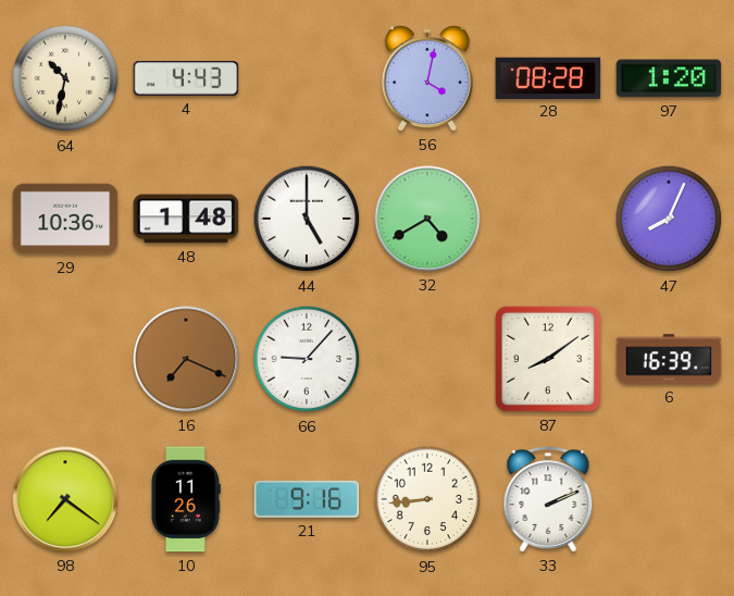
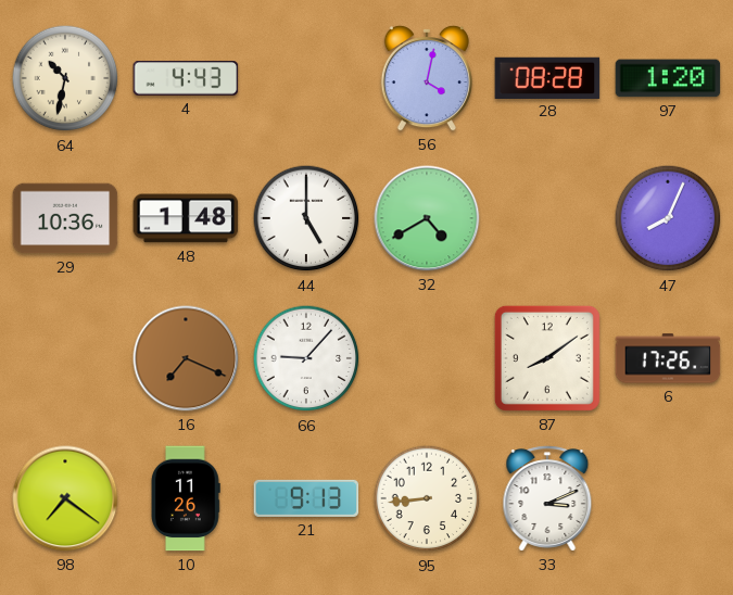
6: 16:39 -> 17:26
21: 9:16 -> 9:13
33: 2:11 -> 3:11
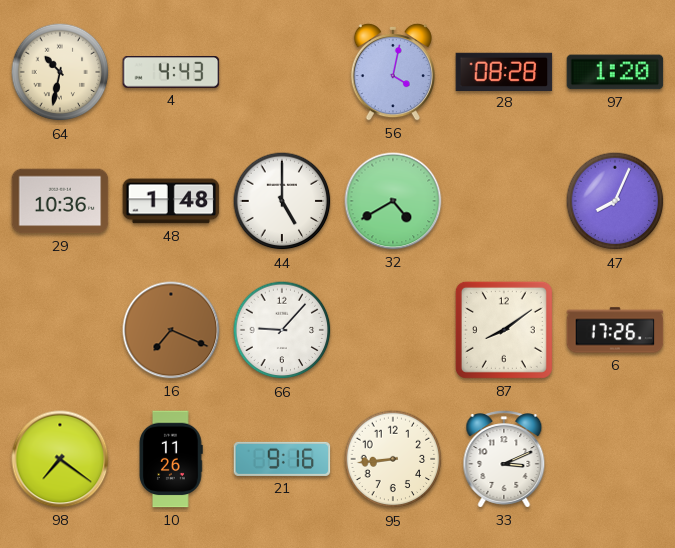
21: 9:13 -> 9:16
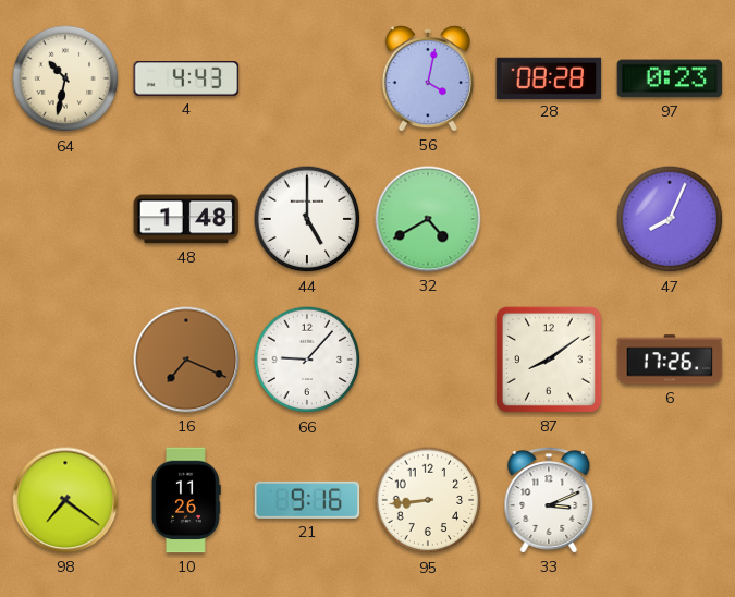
97: 1:20 -> 0:23
29: 10:36 -> none
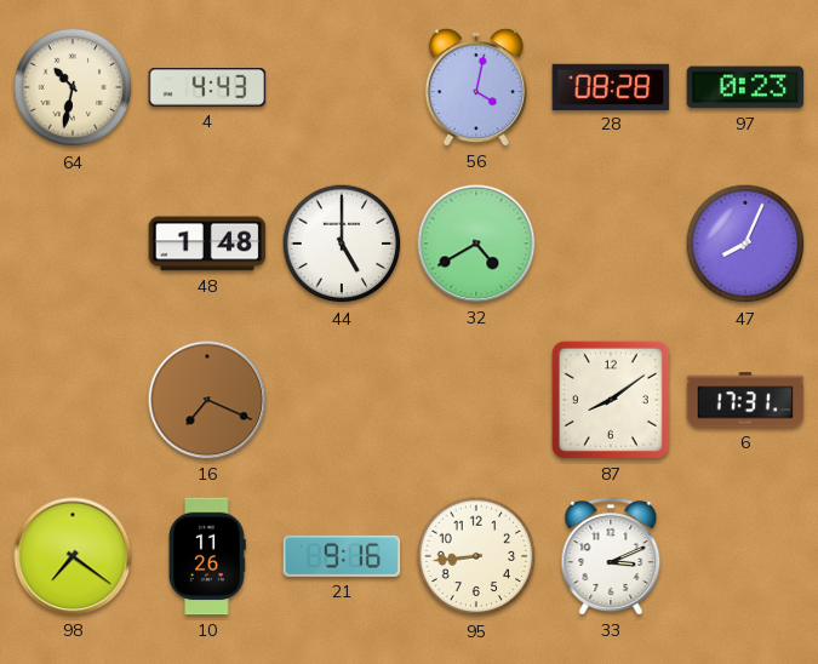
66: 9:07 -> none
6: 17:26 -> 17:31
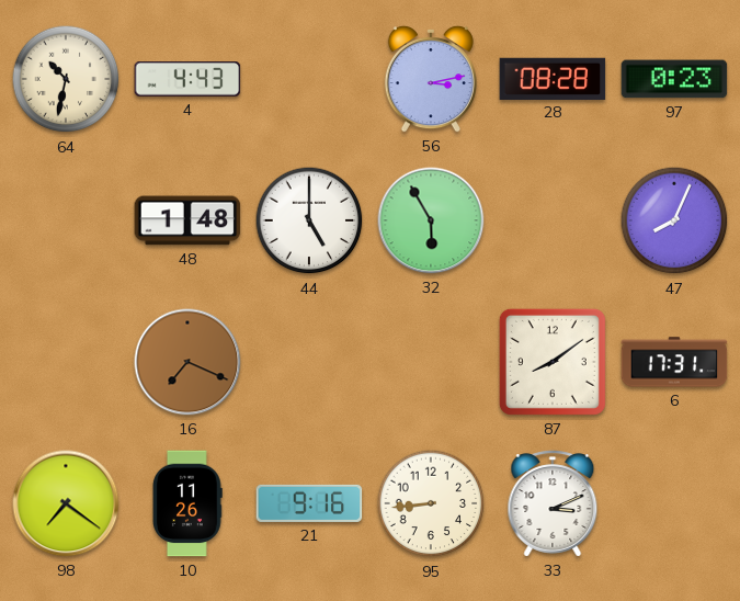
56: 4:02 -> 3:13
32: 4:40 -> 5:55
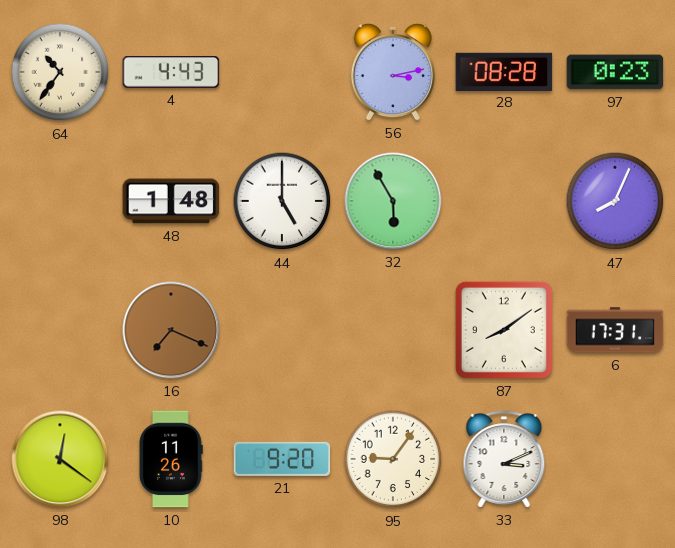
64: 10:32 -> 10:36
98: 7:21 -> 12:21
21: 9:16 -> 9:20
95: 8:44 -> 9:06
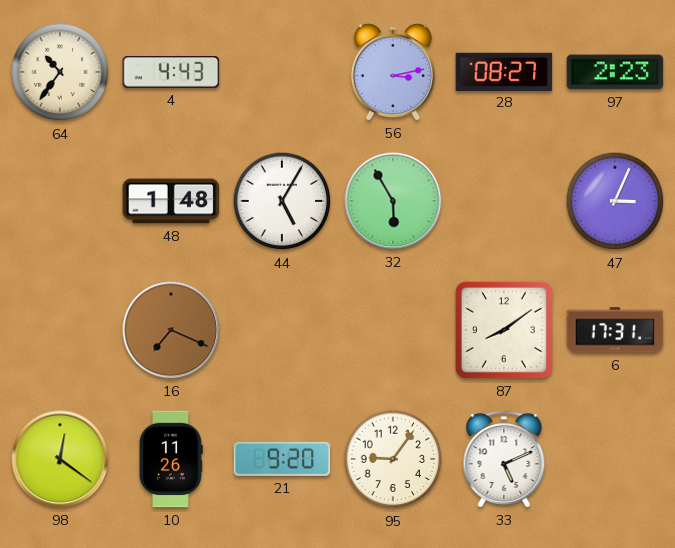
28: 08:28 -> 08:27
97: 0:23 -> 2:23
44: 5:00 -> 5:05
47: 8:04 -> 3:04
33: 3:11 -> 5:11
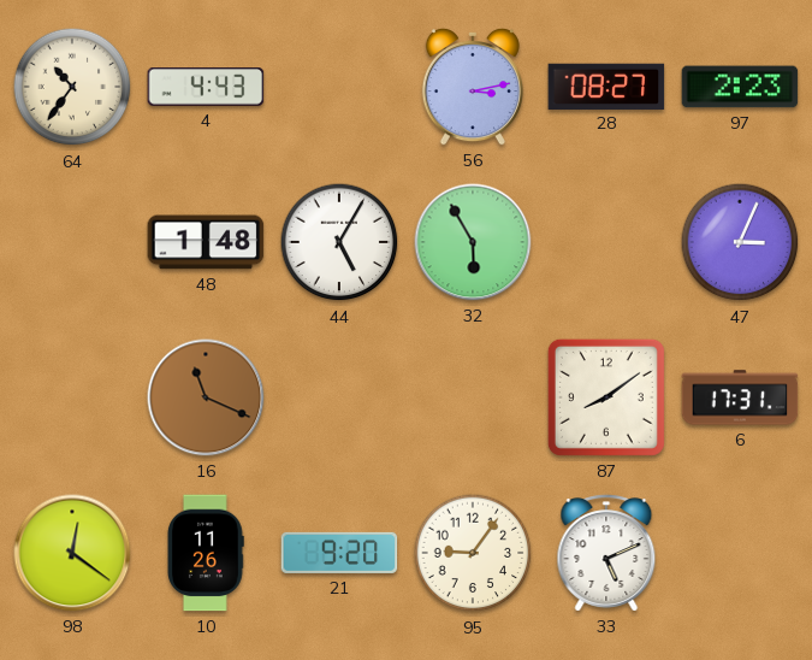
16: 7:19 -> 11:19
